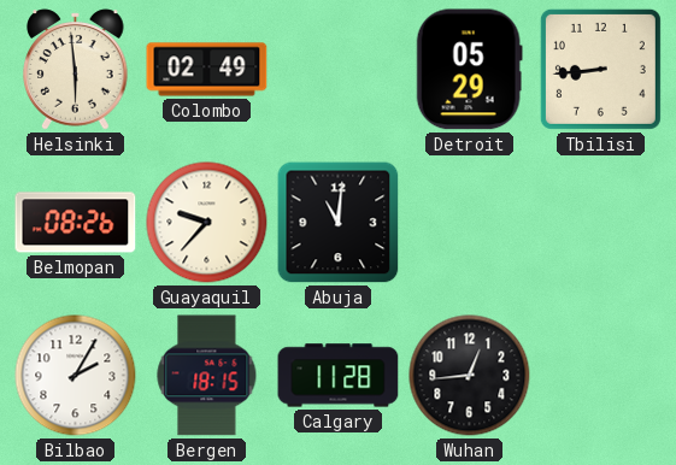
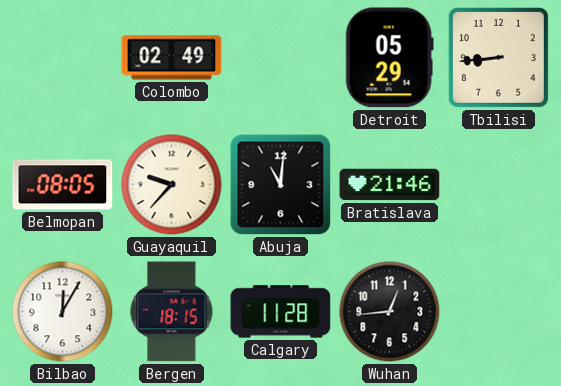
Helsinki: 5:59 -> none
Belmopan: 08:26 -> 08:05
Bratislava: none -> 21:46
Bilbao: 2:05 -> 12:05
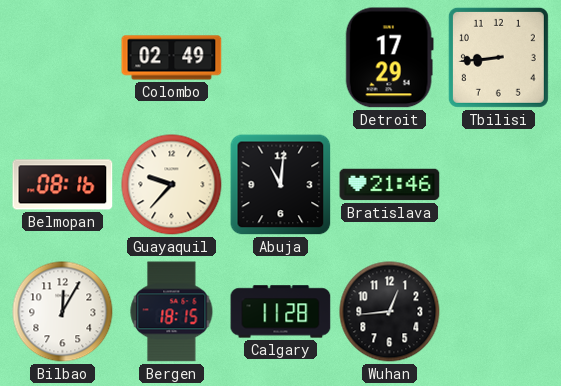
Detroit: 05:29 -> 17:29
Belmopan: 08:05 -> 08:16
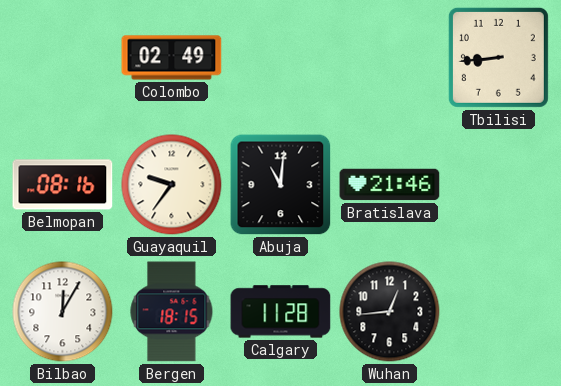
Detroit: 17:29 -> none
Guayaquil: 9:37 -> 9:36
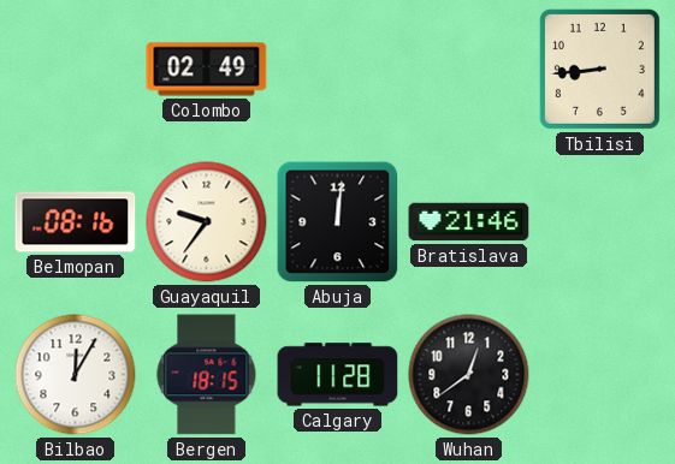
Abuja: 11:01 -> 12:01
Wuhan: 12:44 -> 12:39
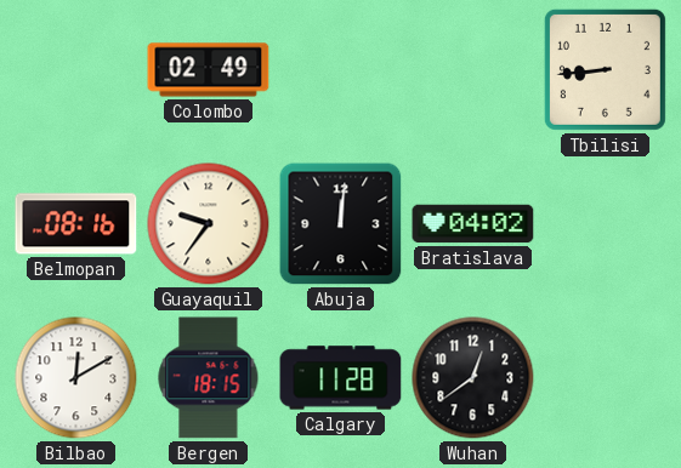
Bratislava: 21:46 -> 04:02
Bilbao: 12:05 -> 12:10
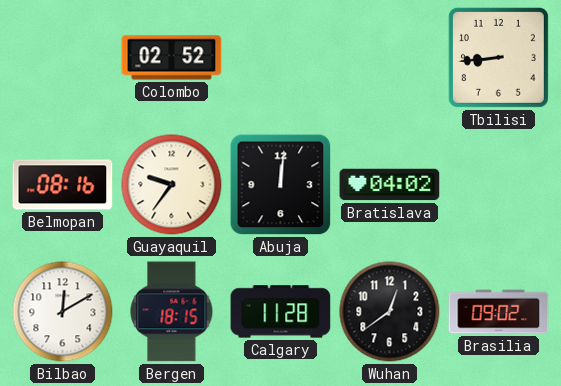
Colombo: 02:49 -> 02:52
Brasilia: none -> 09:02
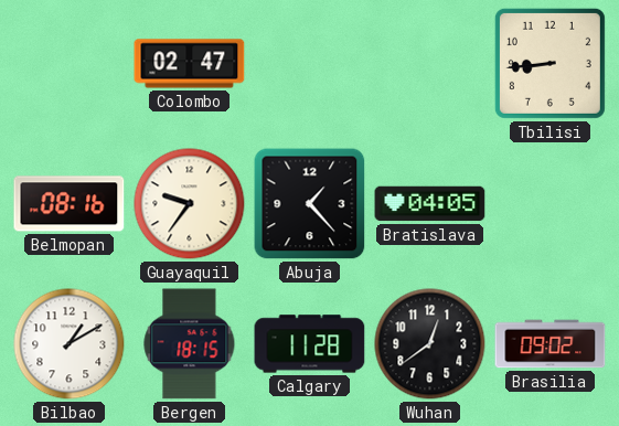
Colombo: 02:52 -> 02:47
Abuja: 12:01 -> 1:23
Bratislava: 04:02 -> 04:05
Bilbao: 12:10 -> 1:10
